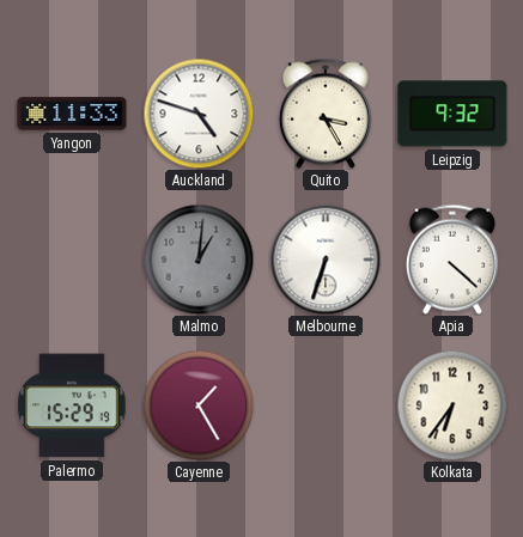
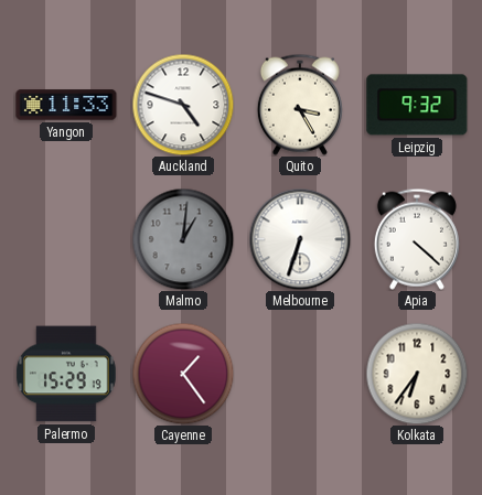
Cayenne: 1:25 -> 1:24
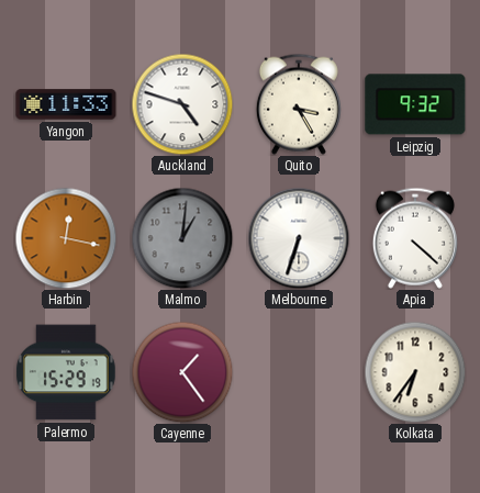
Harbin: none -> 12:17
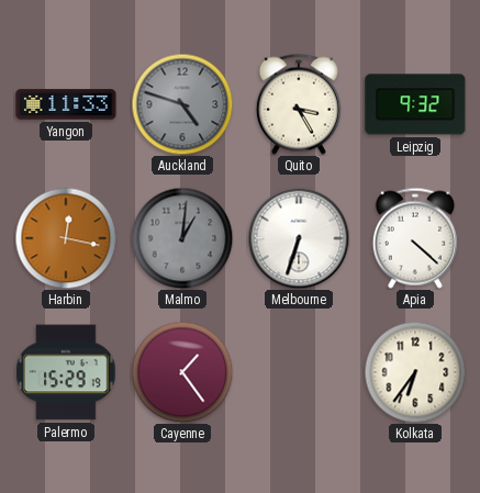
Auckland dial: white -> grey
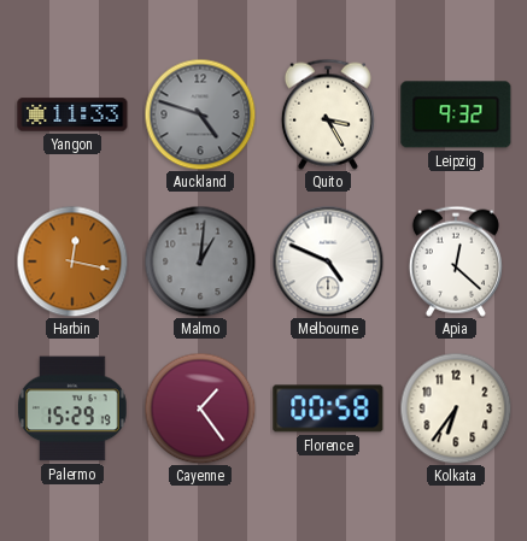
Melbourne: 6:33 -> 4:49
Apia: 4:22 -> 12:22
Florence: none -> 00:58
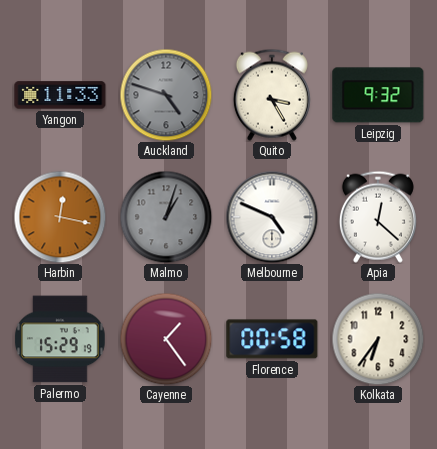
Malmo: 1:01 -> 1:03
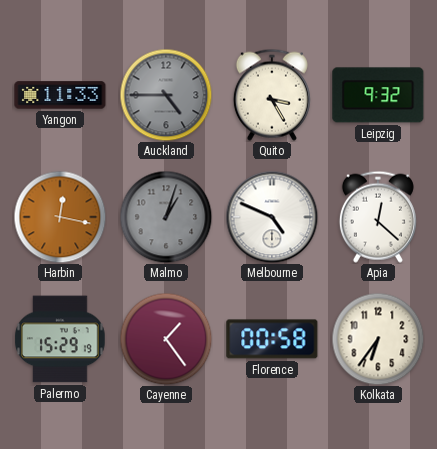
Auckland: 4:48 -> 4:45
